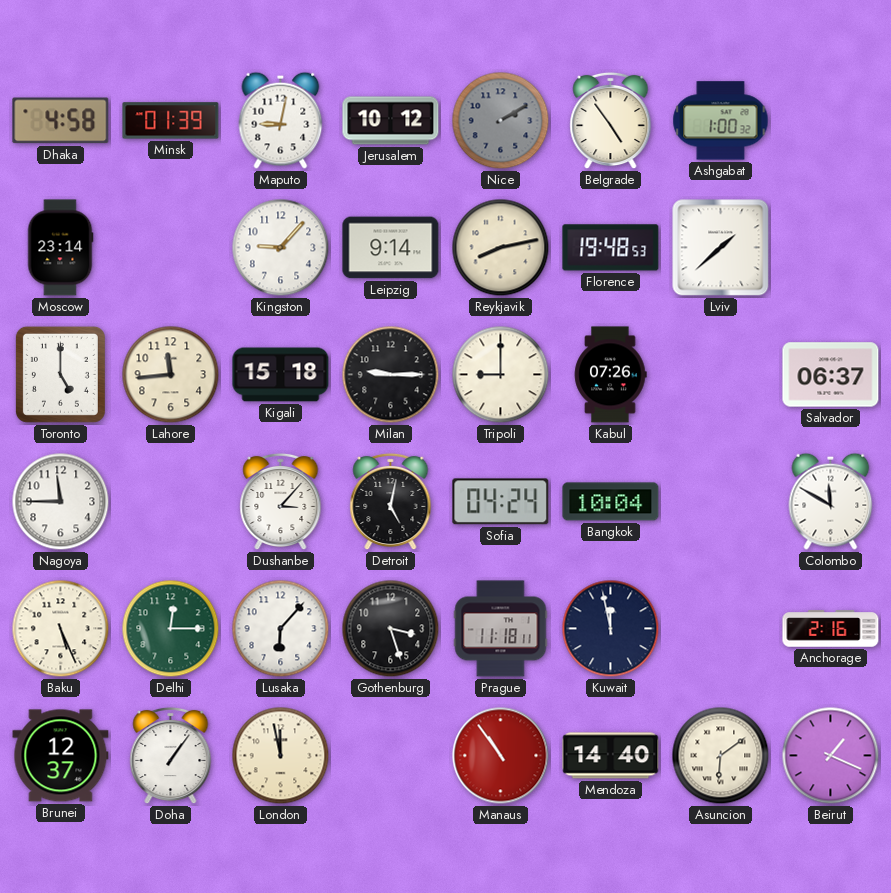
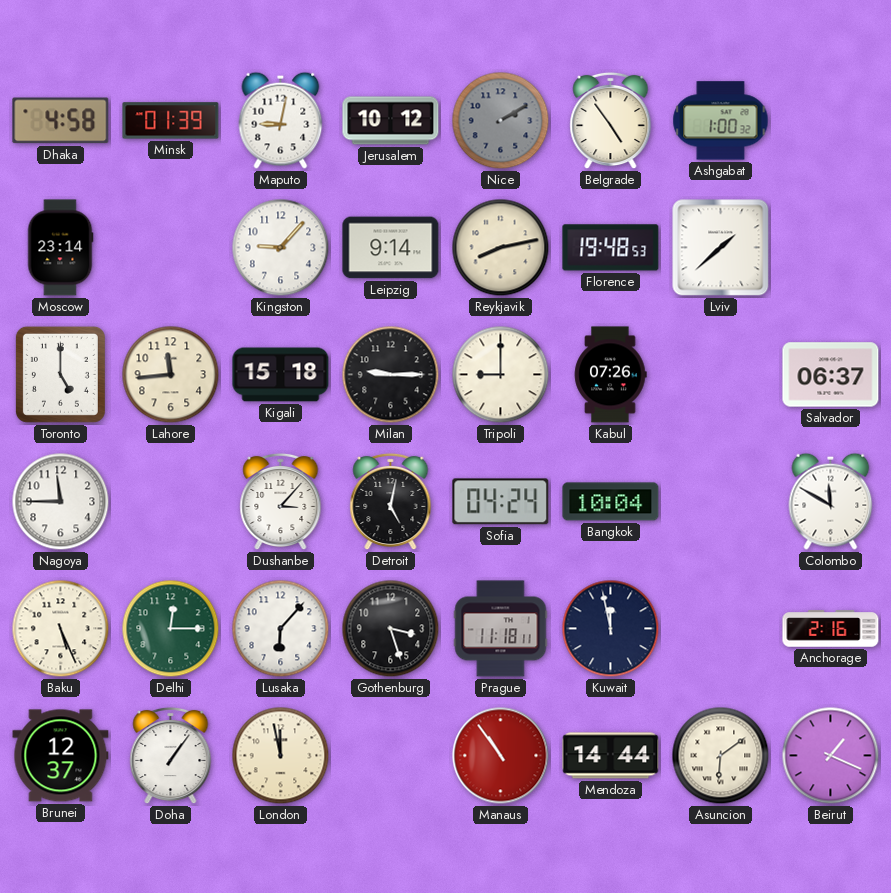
Mendoza: 14:40 -> 14:44
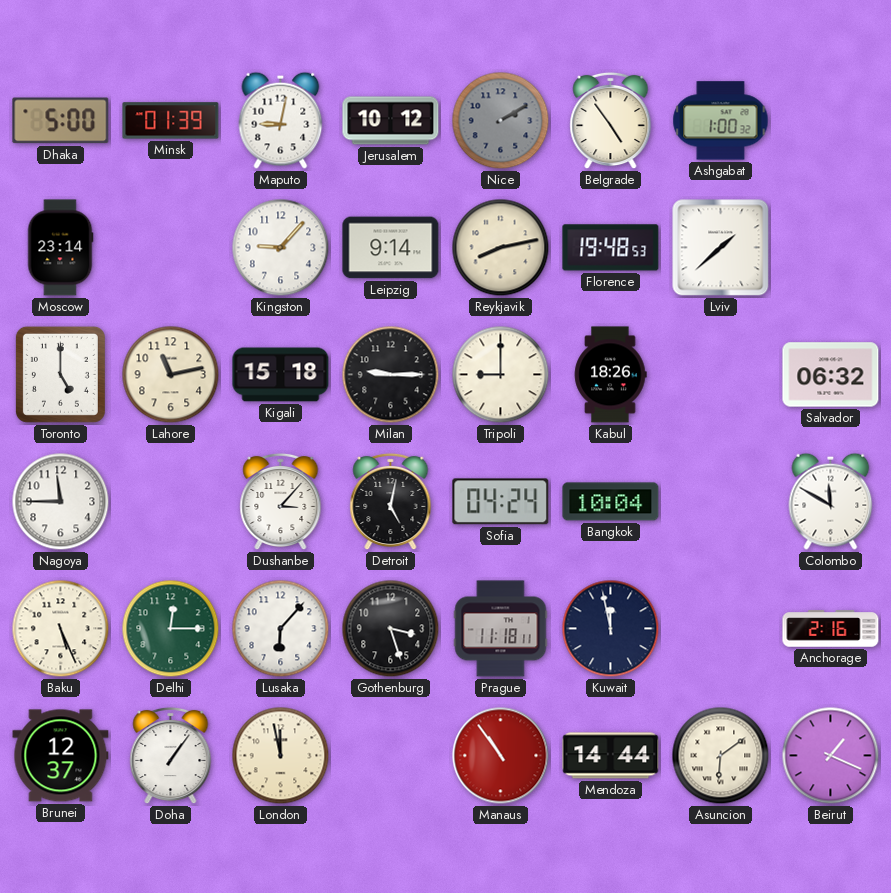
Dhaka: 4:58 -> 5:00
Lahore: 11:44 -> 11:13
Kabul: 07:26 -> 18:26
Salvador: 06:37 -> 06:32
